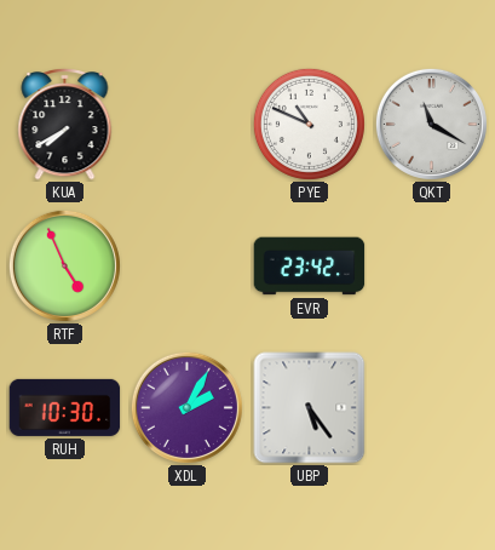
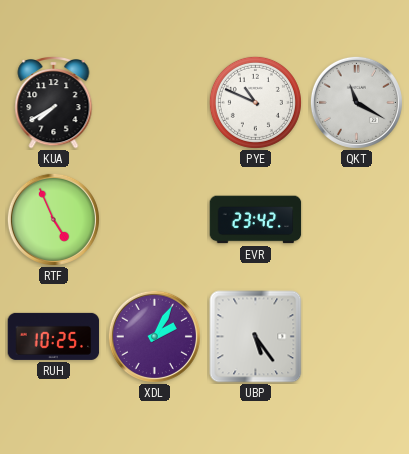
RUH: 10:30 -> 10:25
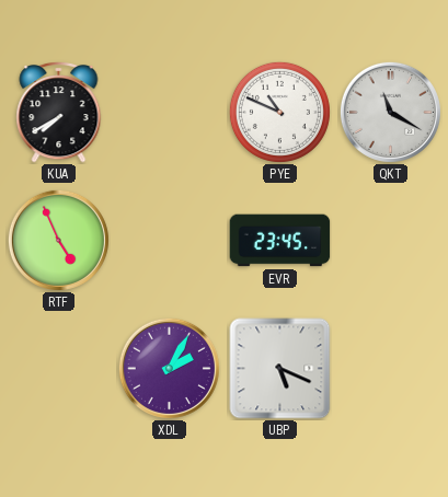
EVR: 23:42 -> 23:45
RUH: 10:25 -> none
UBP: 5:24 -> 5:19
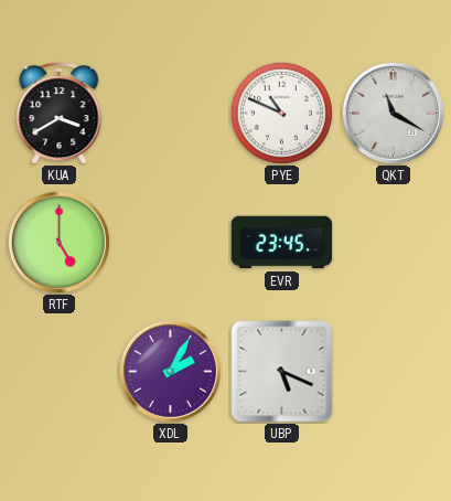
KUA: 7:40 -> 3:40
RTF: 4:56 -> 5:00
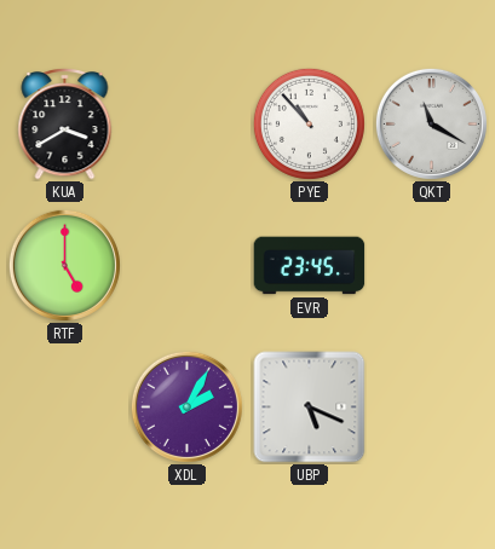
PYE: 10:49 -> 10:53
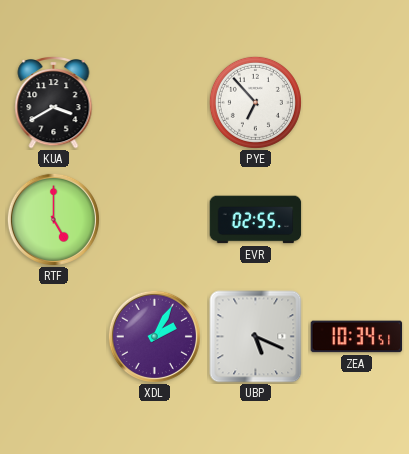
PYE: 10:53 -> 6:53
QKT: 11:20 -> none
EVR: 23:45 -> 02:55
ZEA: none -> 10:34
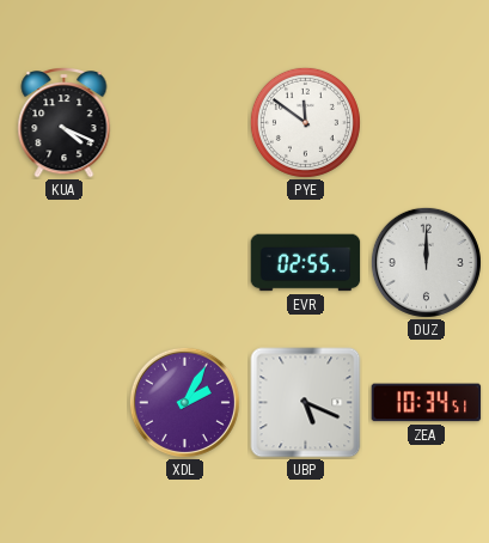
KUA: 3:40 -> 4:19
PYE: 6:53 -> 11:51
RTF: 5:00 -> none
DUZ: none -> 12:00
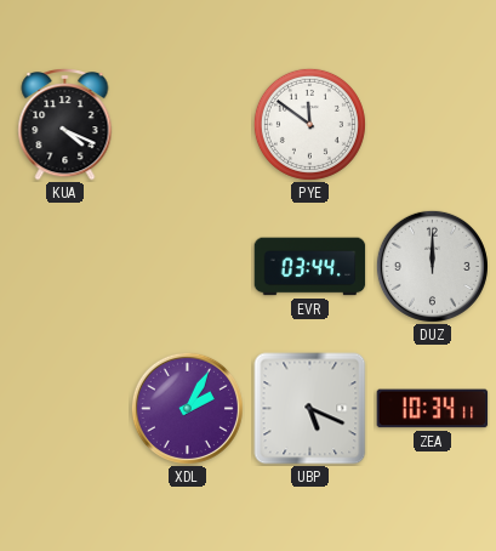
EVR: 02:55 -> 03:44
ZEA: 10:34:51 -> 10:34:11
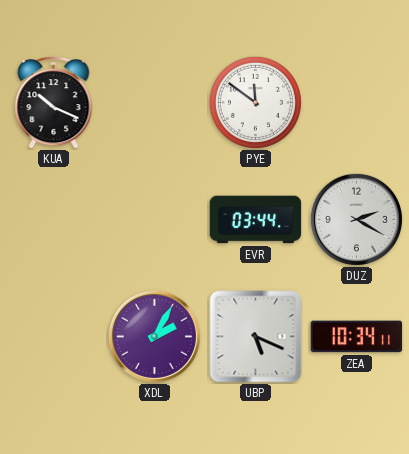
KUA: 4:19 -> 10:19
DUZ: 12:00 -> 2:20
